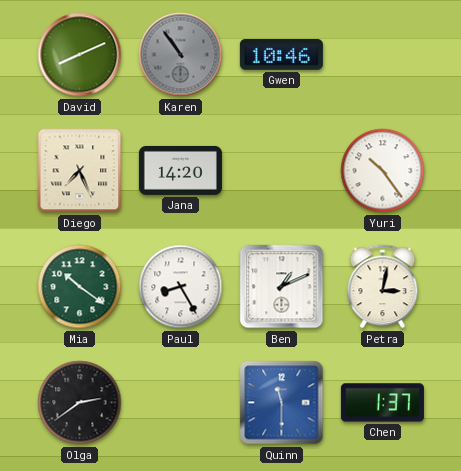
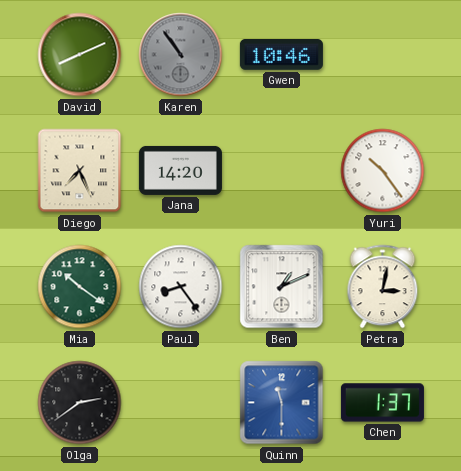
Paul: 8:25 -> 8:24
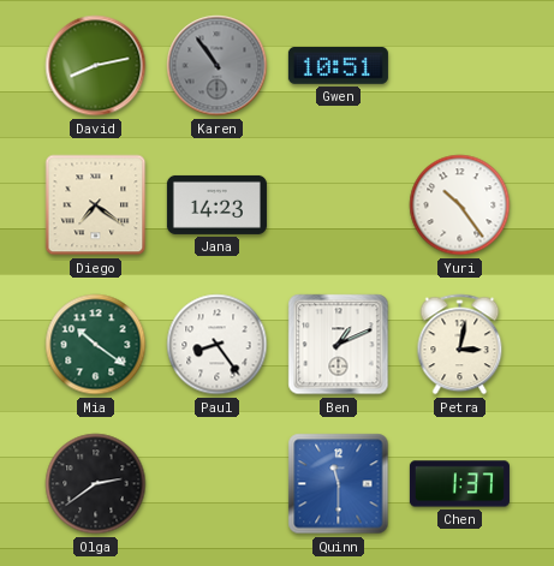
David: 8:11 -> 8:13
Gwen: 10:46 -> 10:51
Diego: 7:26 -> 7:21
Jana: 14:20 -> 14:23
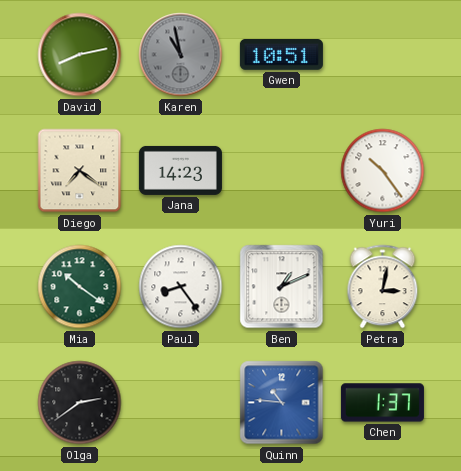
Karen: 10:54 -> 10:58
Quinn: 11:30 -> 10:46
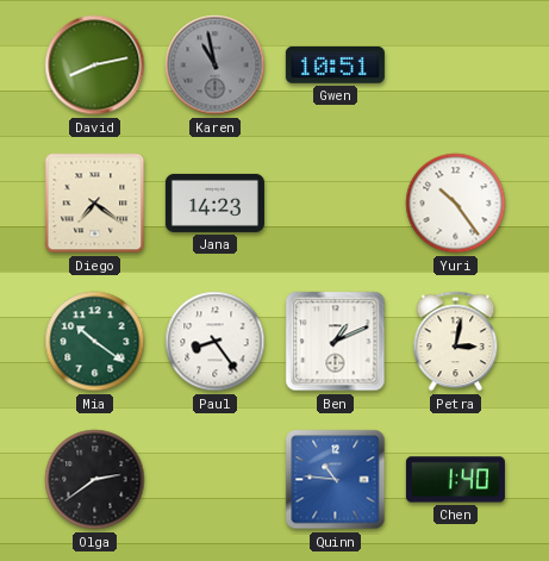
Chen: 1:37 -> 1:40
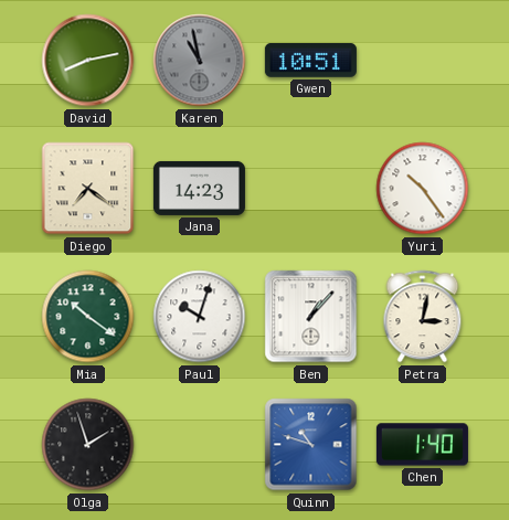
Paul: 8:24 -> 10:03
Ben: 1:11 -> 1:07
Olga: 2:39 -> 1:57
Quinn: 10:46 -> 10:48
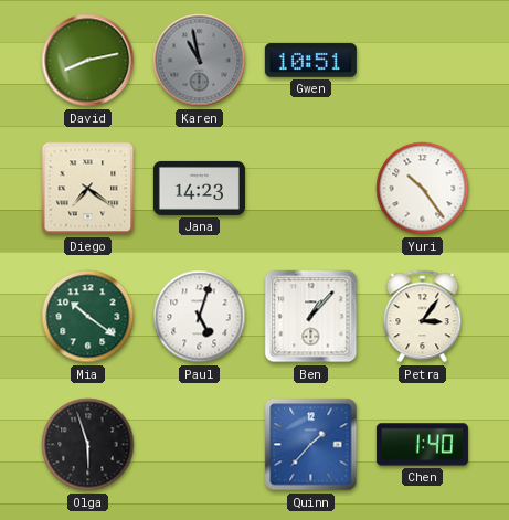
Paul: 10:03 -> 5:03
Petra: 3:02 -> 3:06
Olga: 1:57 -> 5:57
Quinn: 10:48 -> 1:37
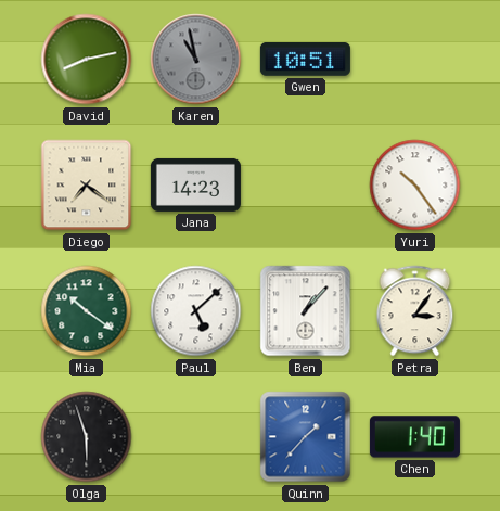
Paul: 5:03 -> 5:08
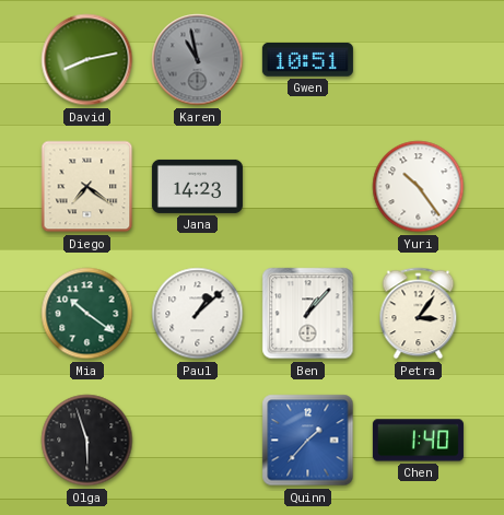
Paul: 5:08 -> 1:08
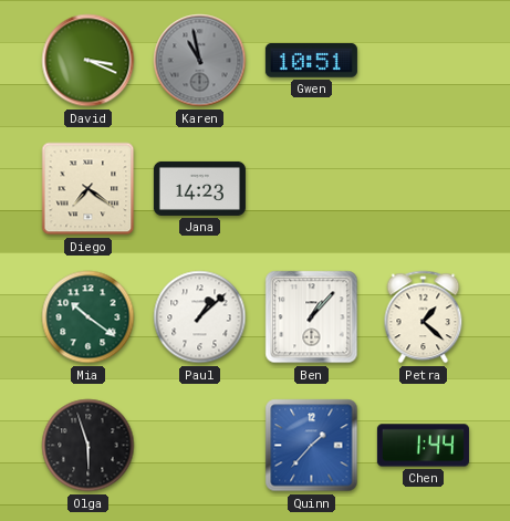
David: 8:13 -> 3:19
Yuri: 10:24 -> none
Petra: 3:06 -> 1:22
Chen: 1:40 -> 1:44
